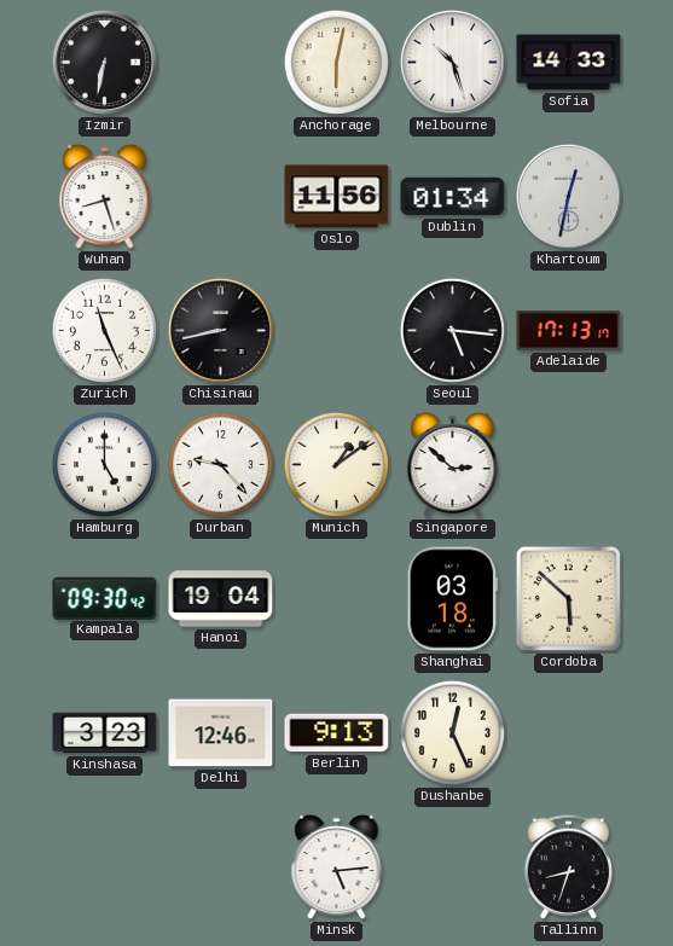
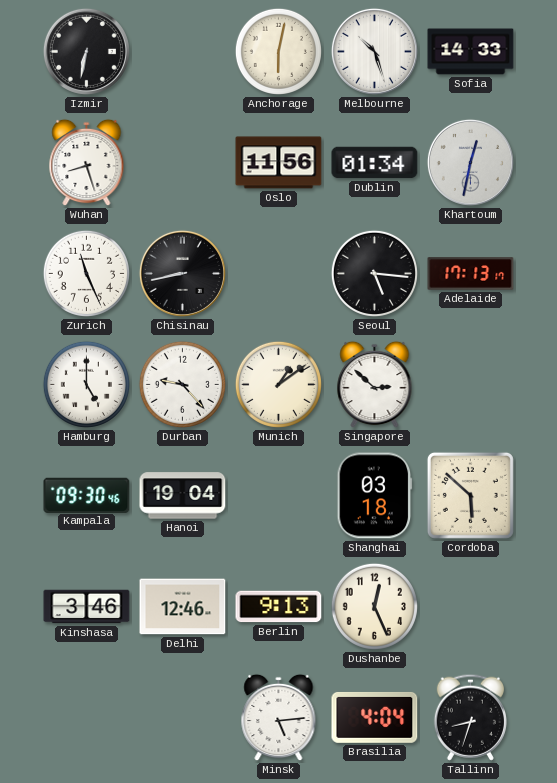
Kampala: 09:30:42 -> 09:30:46
Kinshasa: 3:23 -> 3:46
Brasilia: none -> 4:04
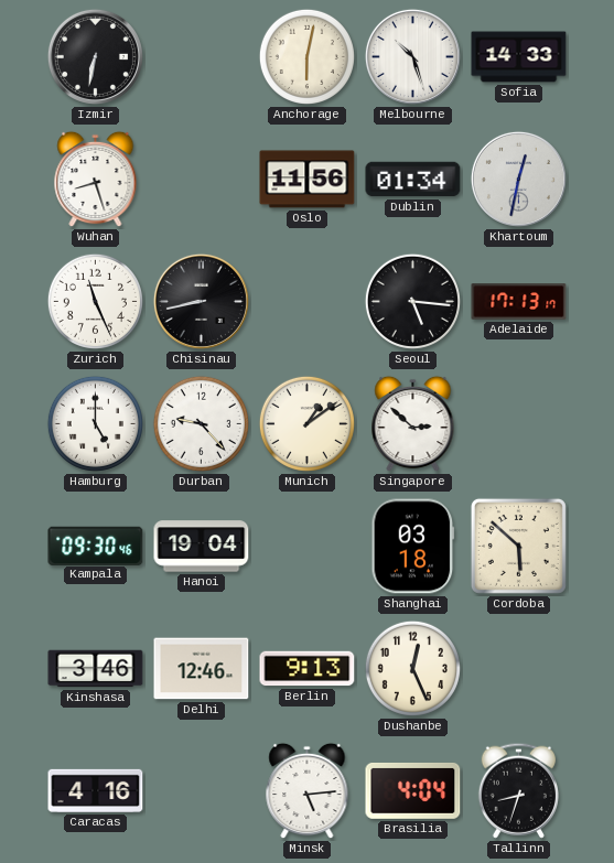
Caracas: none -> 4:16
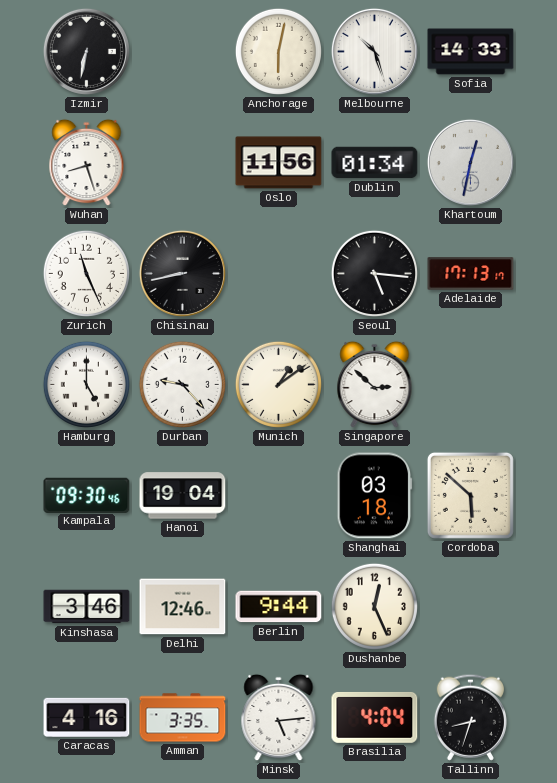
Berlin: 9:13 -> 9:44
Amman: none -> 3:35
